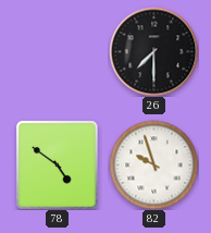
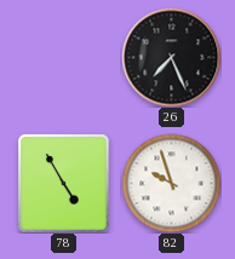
26: 7:30 -> 7:26
78: 4:51 -> 4:55
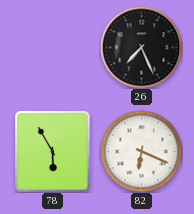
78: 4:55 -> 5:55
82: 9:57 -> 6:19
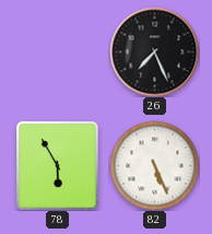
82: 6:19 -> 5:26
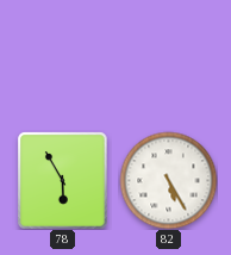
26: 7:26 -> none
82: 5:26 -> 5:25
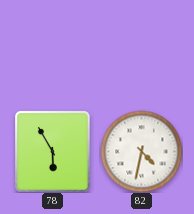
82: 5:25 -> 4:32
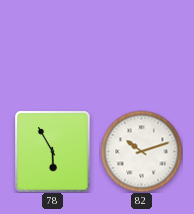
82: 4:32 -> 10:12
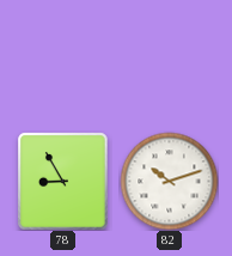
78: 5:55 -> 8:55
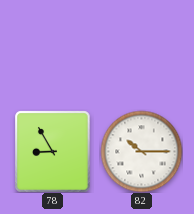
82: 10:12 -> 10:15
